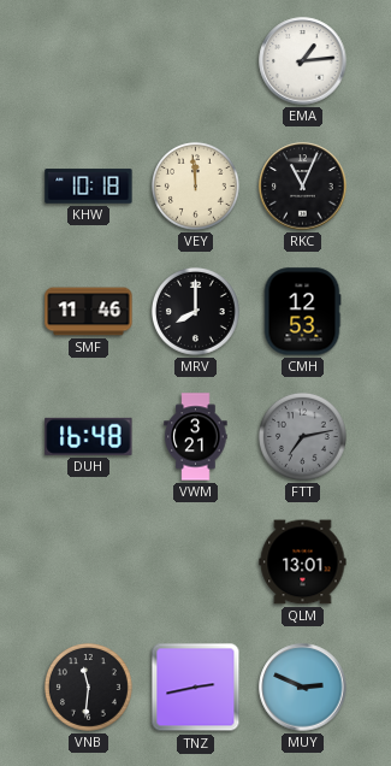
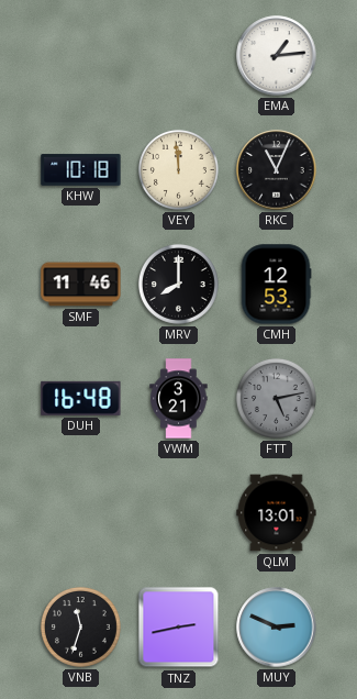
FTT: 7:13 -> 5:13
VNB: 11:31 -> 11:33
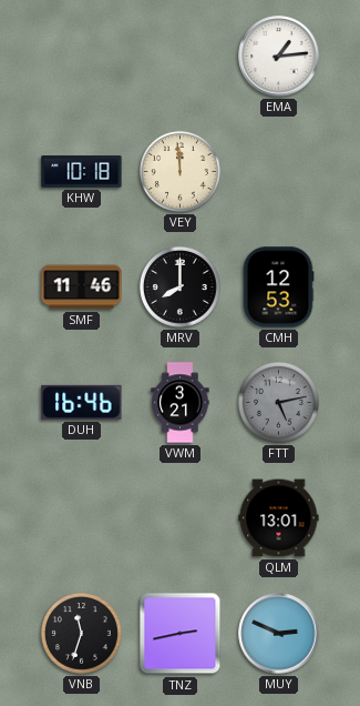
RKC: 11:04 -> none
DUH: 16:48 -> 16:46
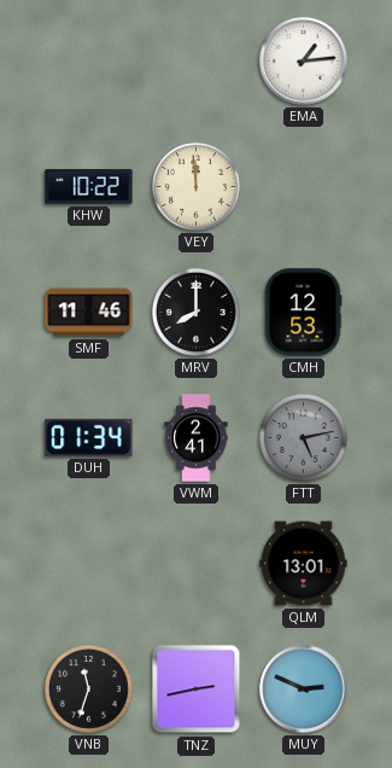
KHW: 10:18 -> 10:22
DUH: 16:46 -> 01:34
VWM: 3:21 -> 2:41
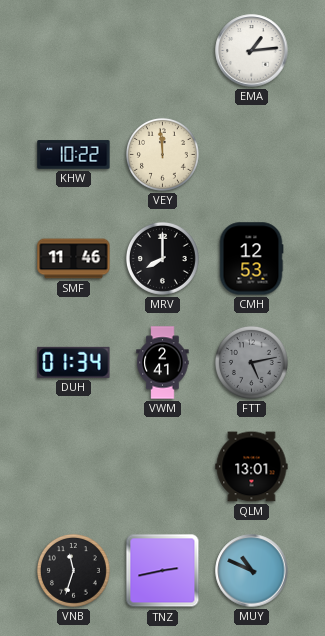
MUY: 2:49 -> 10:49
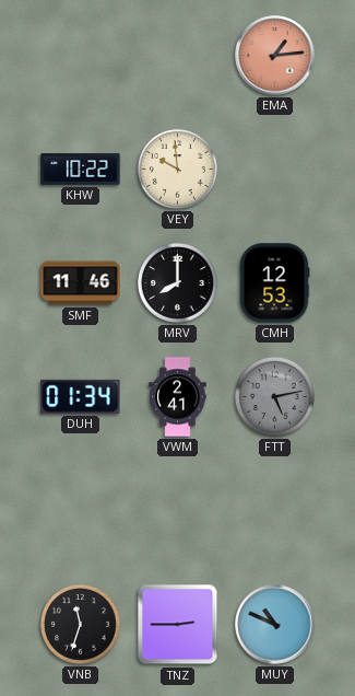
EMA dial: white -> salmon
VEY: 11:59 -> 9:59
QLM: 13:01 -> none
TNZ: 2:43 -> 2:45
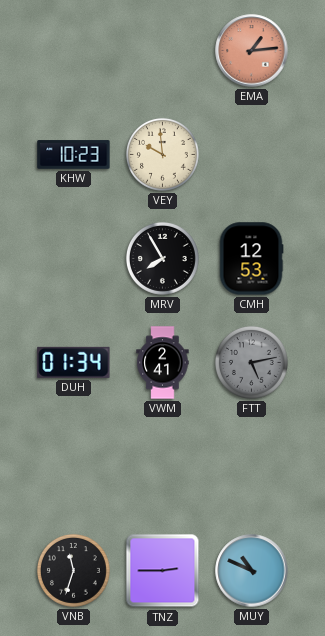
KHW: 10:22 -> 10:23
SMF: 11:46 -> none
MRV: 8:00 -> 7:55
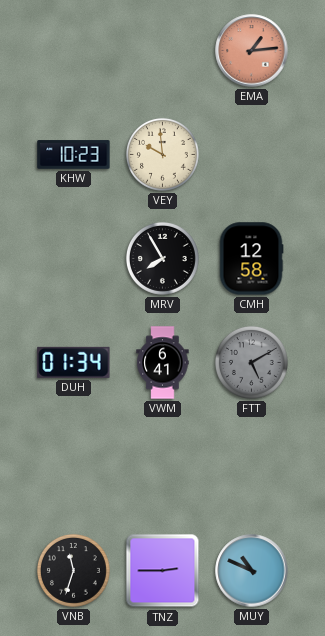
CMH: 12:53 -> 12:58
VWM: 2:41 -> 6:41
FTT: 5:13 -> 5:10
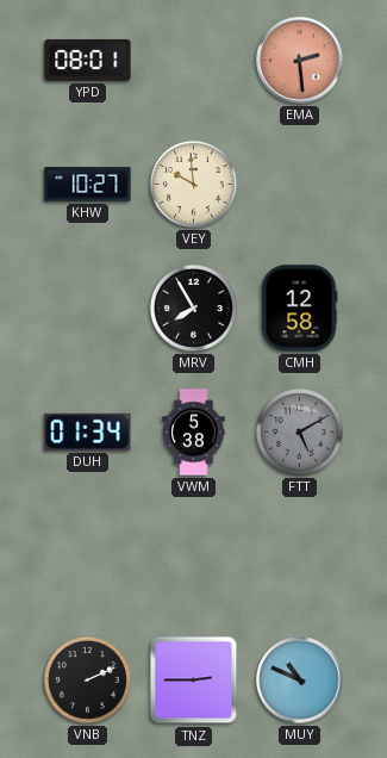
YPD: none -> 08:01
EMA: 1:14 -> 2:29
KHW: 10:23 -> 10:27
VWM: 6:41 -> 5:38
VNB: 11:33 -> 2:11
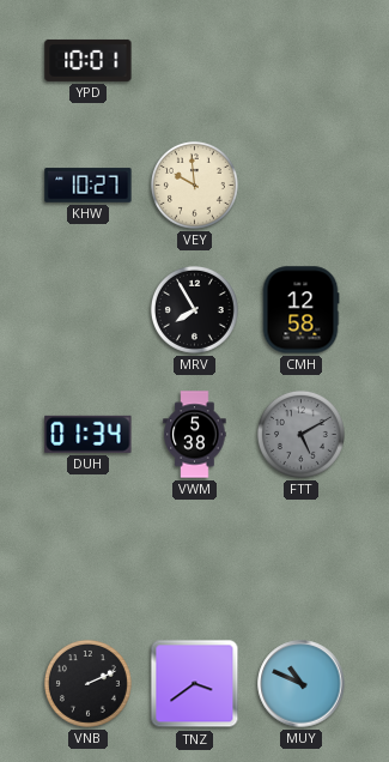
YPD: 08:01 -> 10:01
EMA: 2:29 -> none
TNZ: 2:45 -> 3:39
